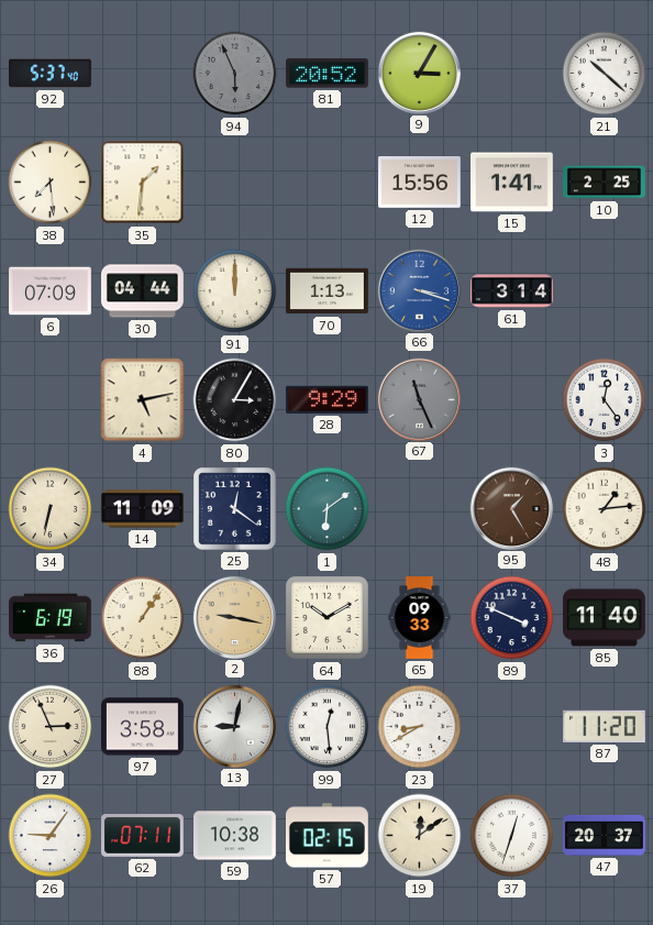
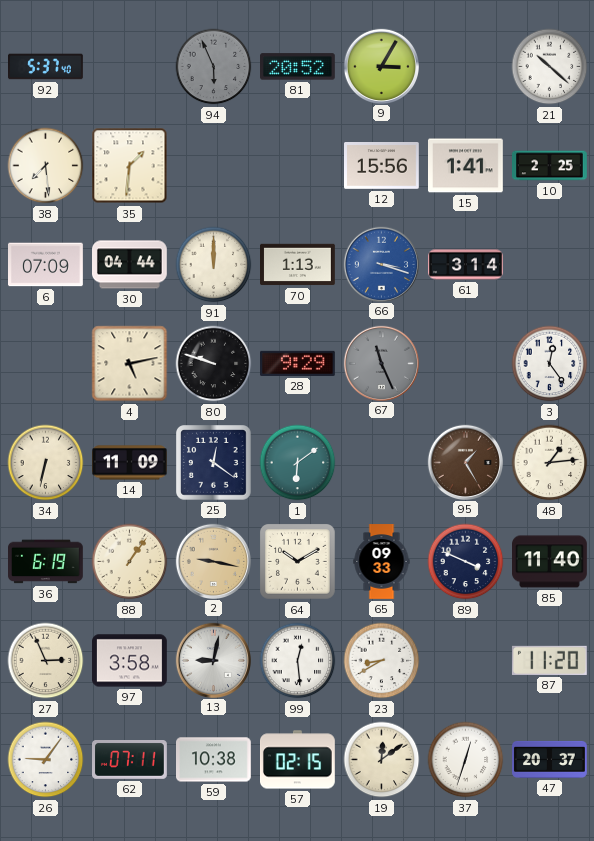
80: 3:05 -> 9:48
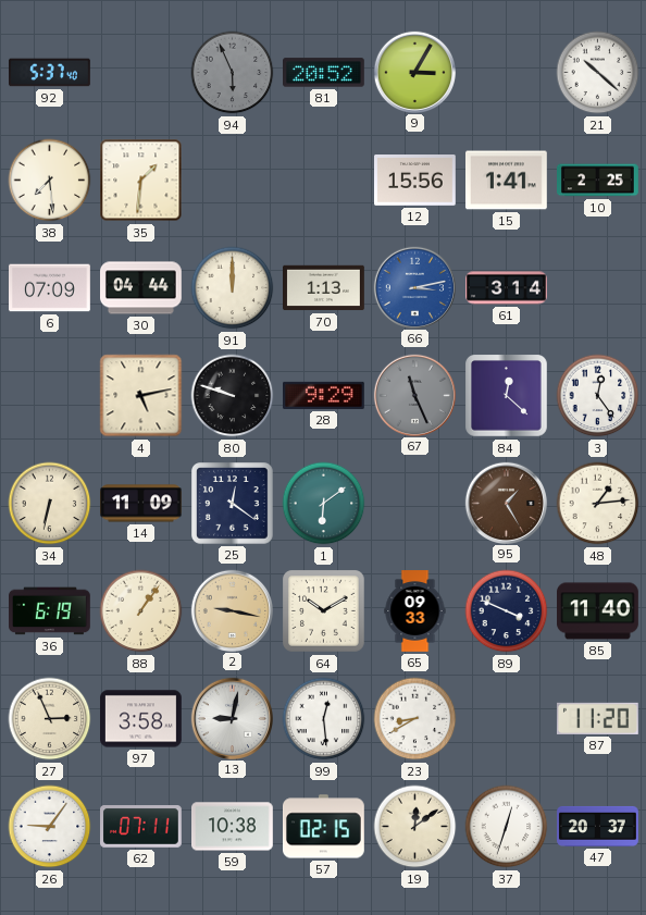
66: 3:18 -> 3:13
84: none -> 12:22
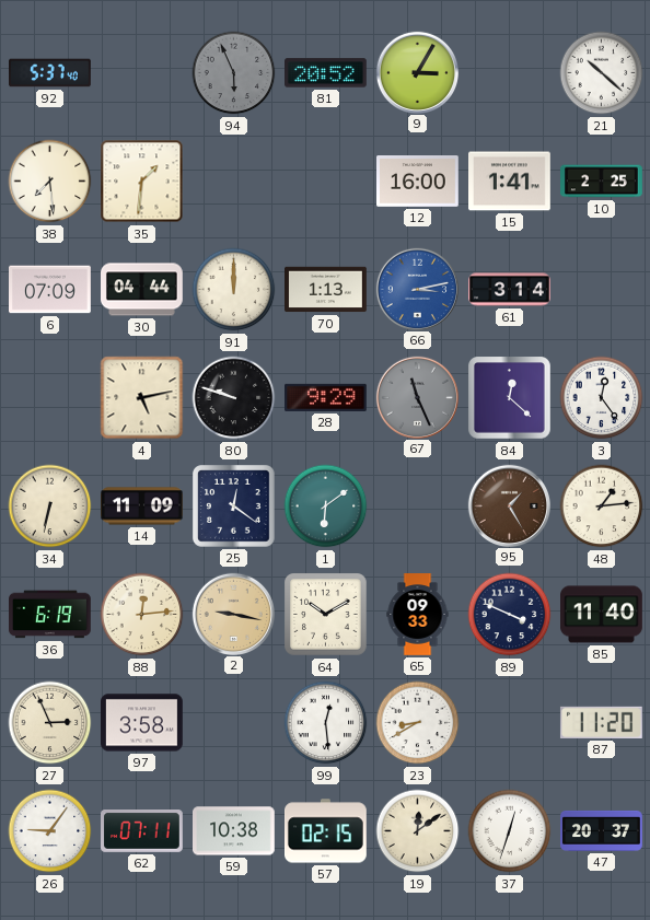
12: 15:56 -> 16:00
88: 1:06 -> 12:14
13: 9:02 -> none
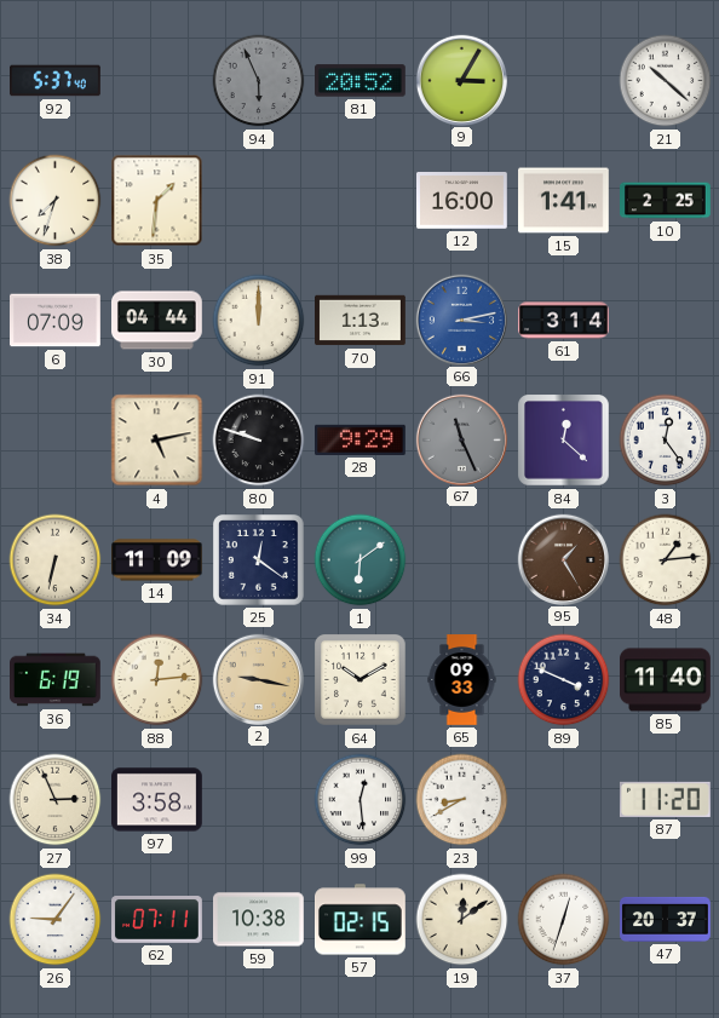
38: 7:29 -> 7:33
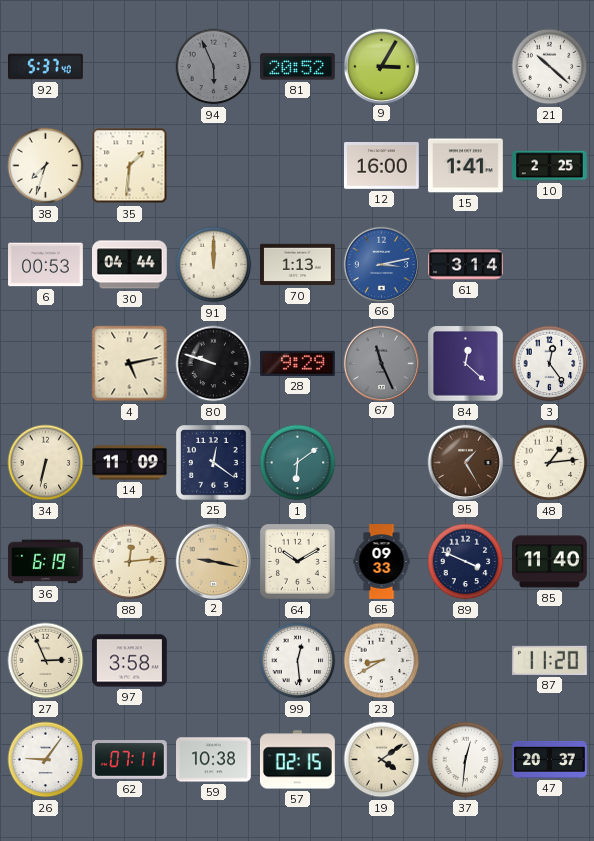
6: 07:09 -> 00:53
19: 12:09 -> 4:09
37: 12:33 -> 12:31
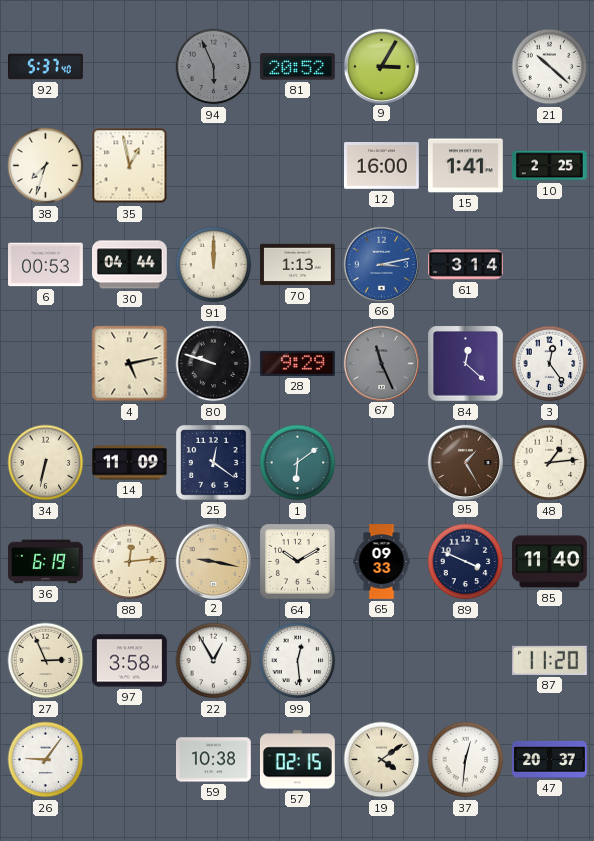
35: 1:31 -> 12:58
22: none -> 12:55
23: 8:40 -> none
62: 07:11 -> none
